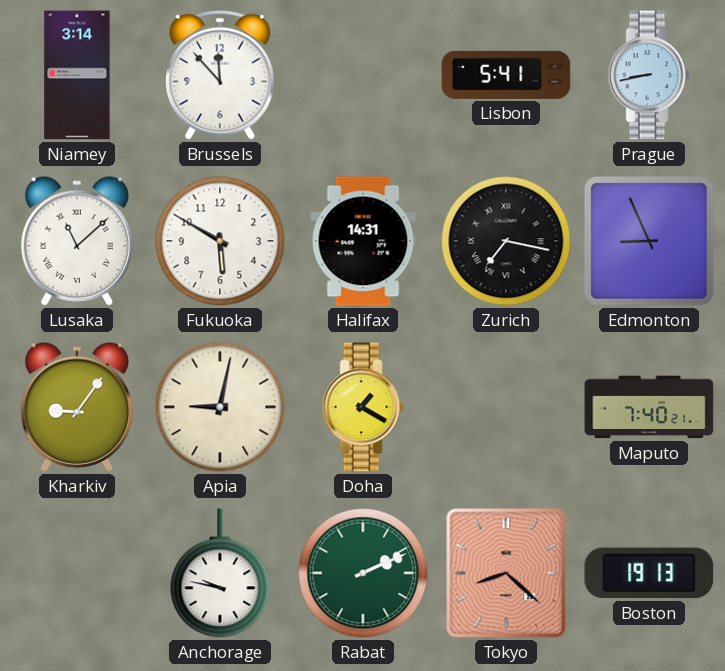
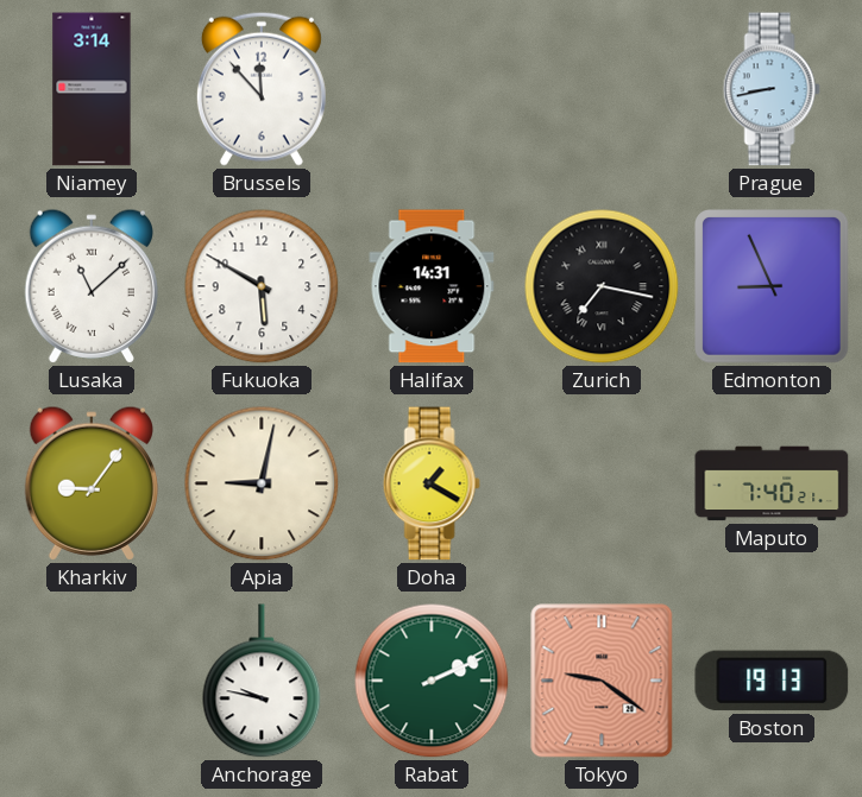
Lisbon: 5:41 -> none
Tokyo: 8:22 -> 9:21
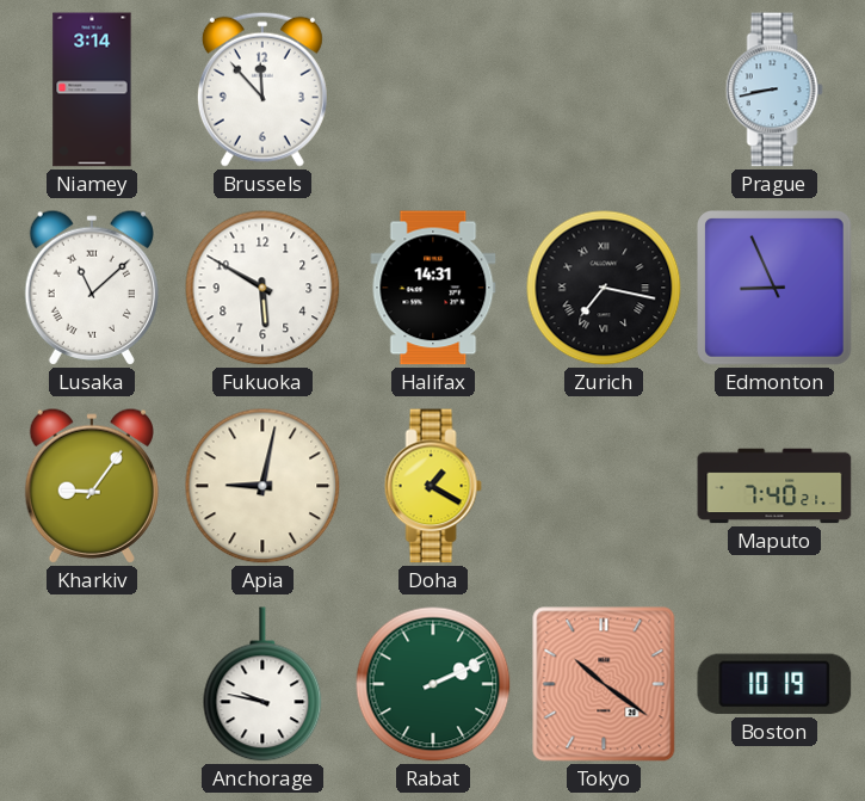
Tokyo: 9:21 -> 10:21
Boston: 19:13 -> 10:19
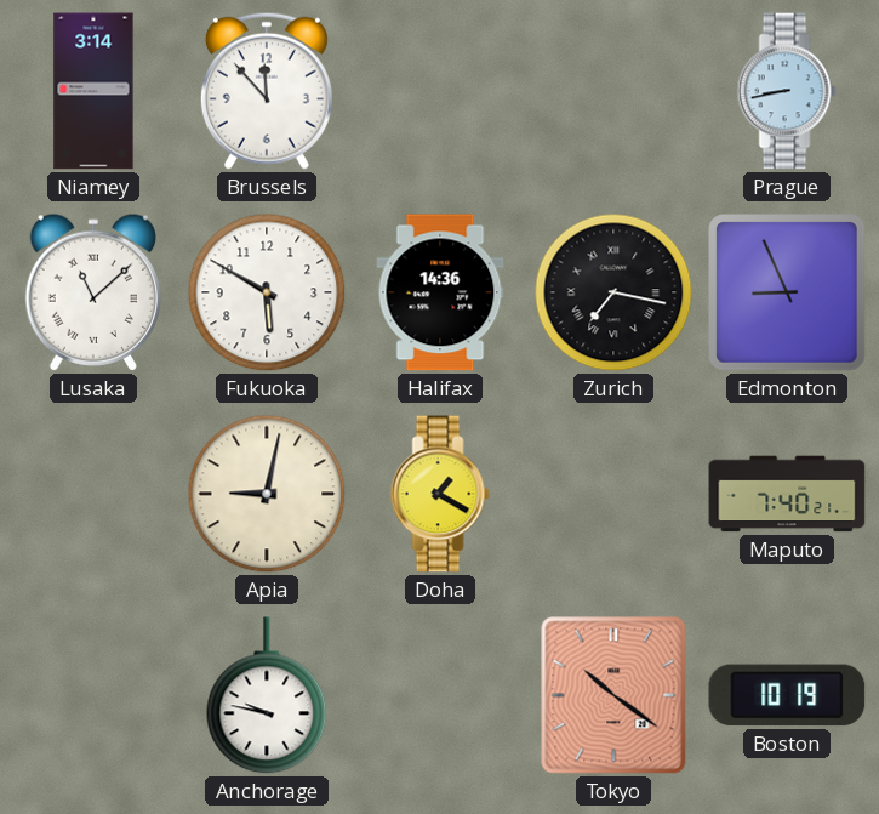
Halifax: 14:31 -> 14:36
Kharkiv: 9:06 -> none
Rabat: 2:11 -> none
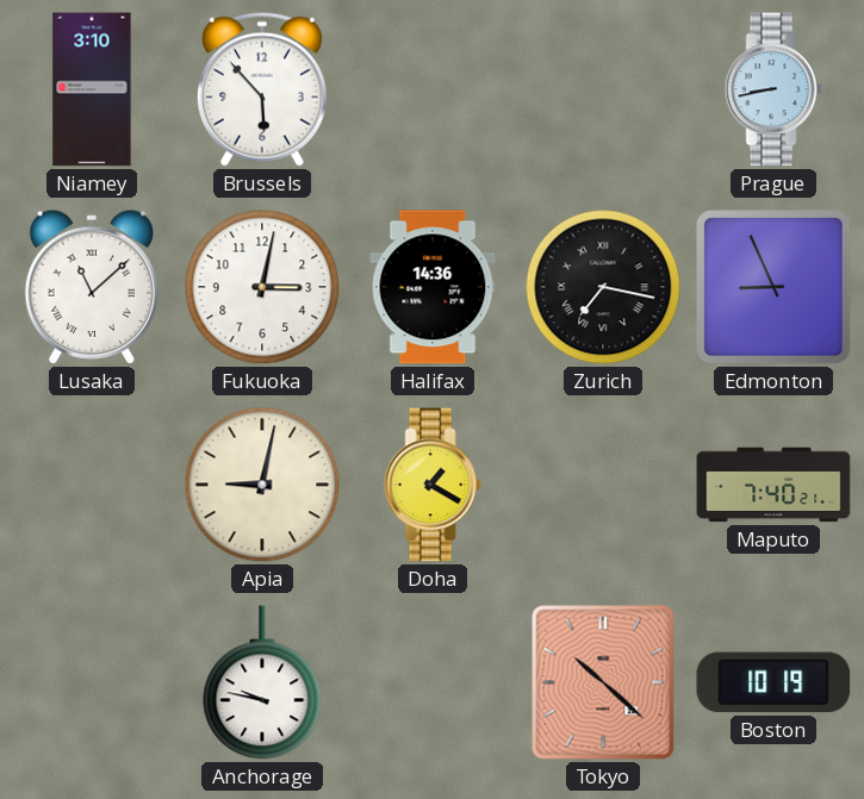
Niamey: 3:14 -> 3:10
Brussels: 11:53 -> 5:53
Fukuoka: 5:50 -> 3:02
Tokyo: 10:21 -> 10:22
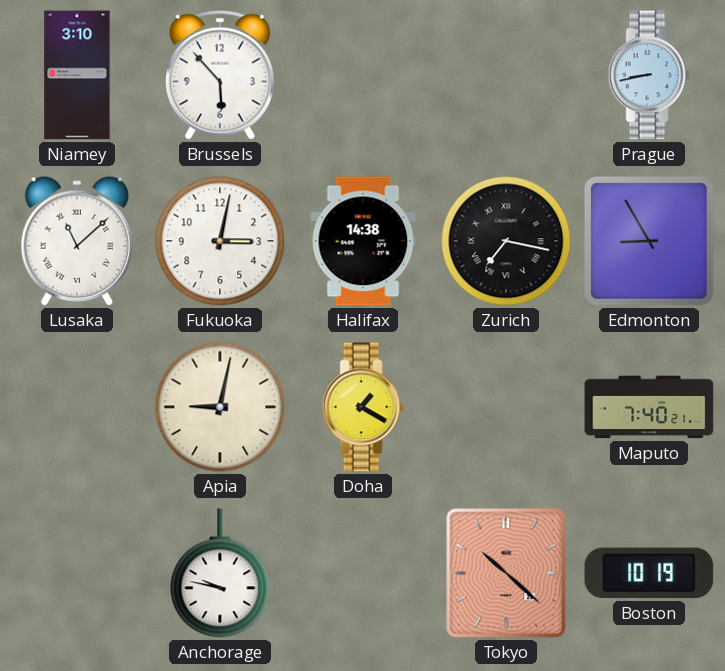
Halifax: 14:36 -> 14:38
Edmonton: 8:56 -> 8:55
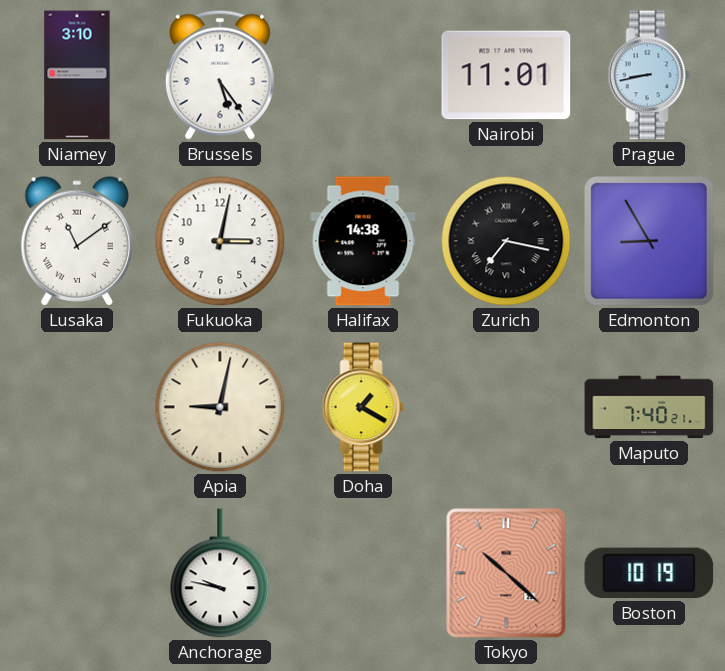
Brussels: 5:53 -> 5:24
Nairobi: none -> 11:01
Lusaka: 11:08 -> 11:09
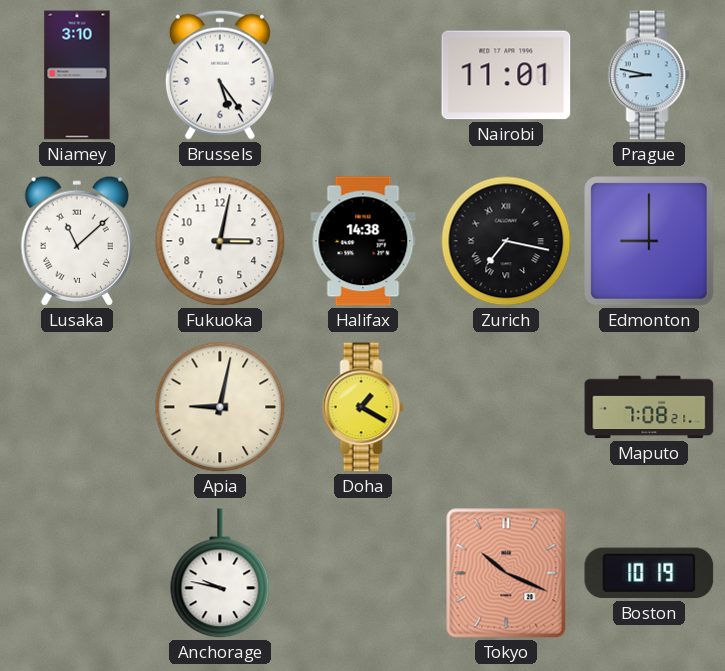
Prague: 8:43 -> 8:47
Lusaka: 11:09 -> 11:08
Edmonton: 8:55 -> 9:00
Maputo: 7:40 -> 7:08
Tokyo: 10:22 -> 10:19
